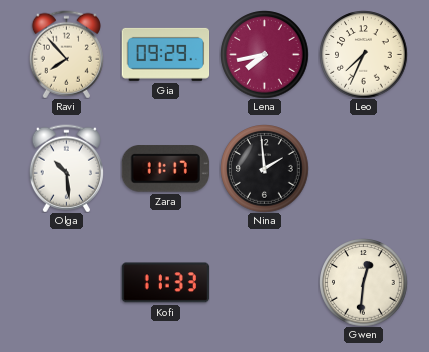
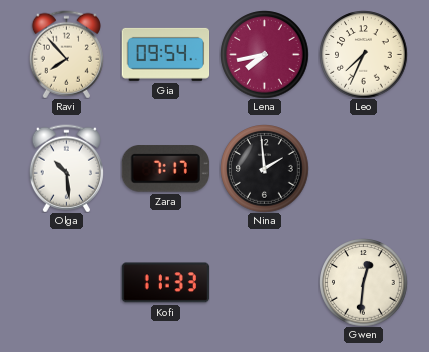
Gia: 09:29 -> 09:54
Zara: 11:17 -> 7:17
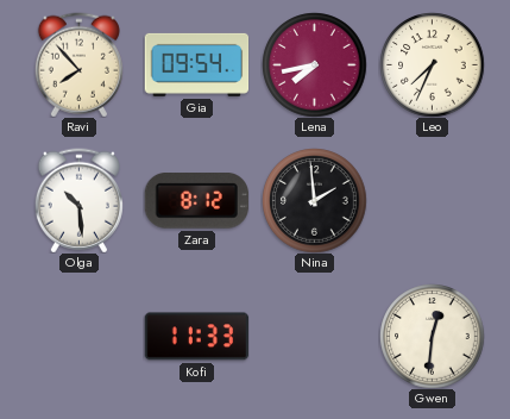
Zara: 7:17 -> 8:12
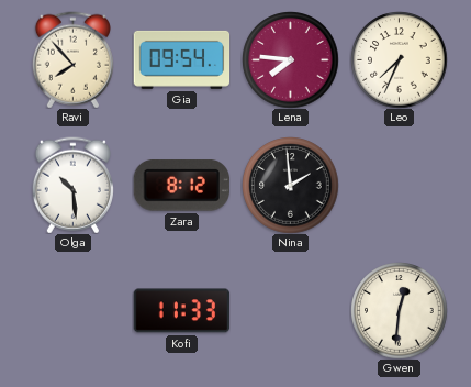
Lena: 7:43 -> 7:46
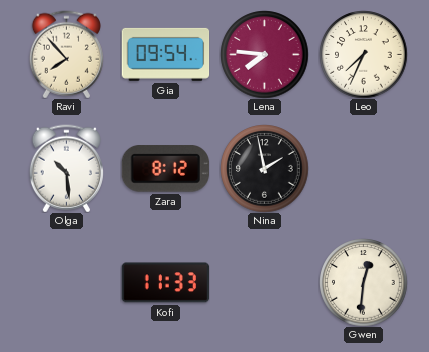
Nina: 1:59 -> 1:58
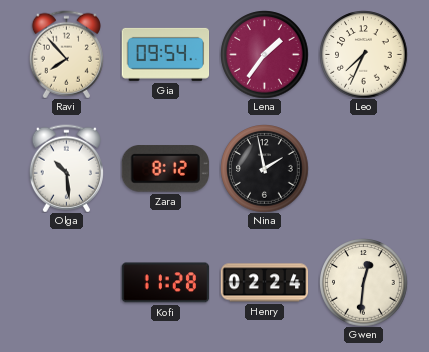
Lena: 7:46 -> 1:36
Kofi: 11:33 -> 11:28
Henry: none -> 02:24
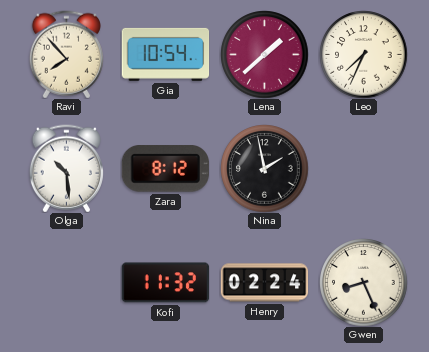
Gia: 09:54 -> 10:54
Lena: 1:36 -> 1:38
Kofi: 11:28 -> 11:32
Gwen: 12:31 -> 8:26
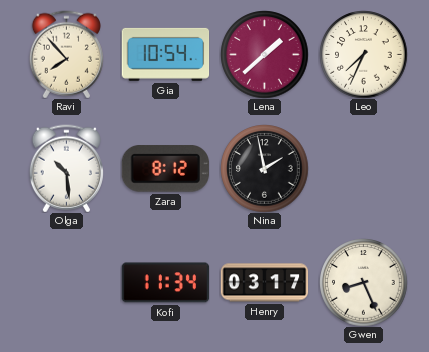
Kofi: 11:32 -> 11:34
Henry: 02:24 -> 03:17
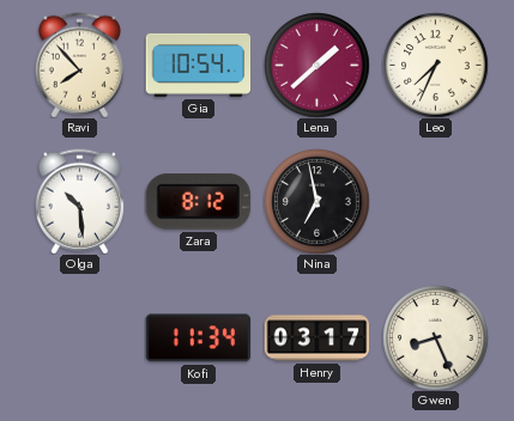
Nina: 1:58 -> 6:58
